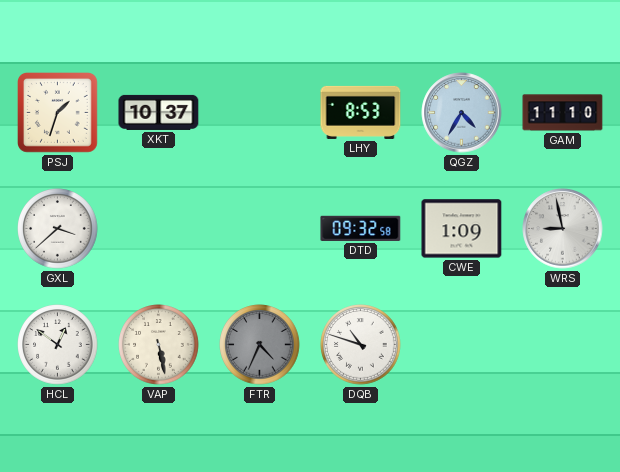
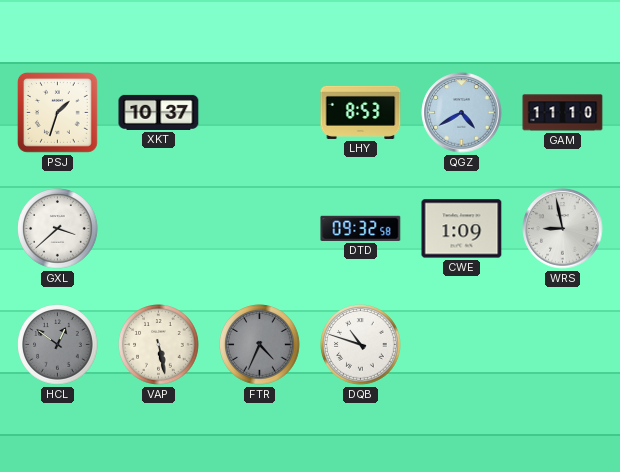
QGZ: 4:35 -> 4:40
HCL dial: white -> grey
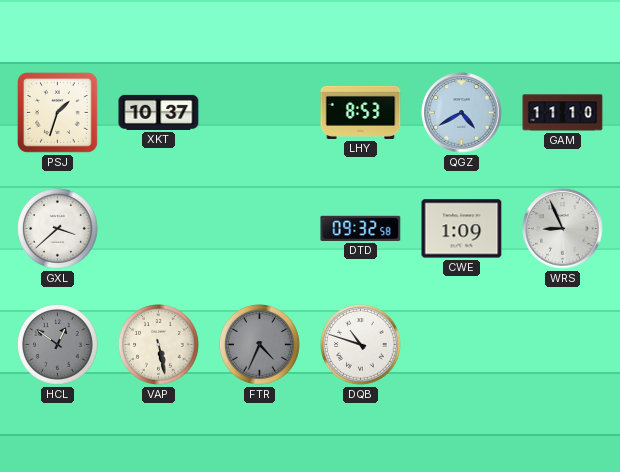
WRS: 8:58 -> 8:56
